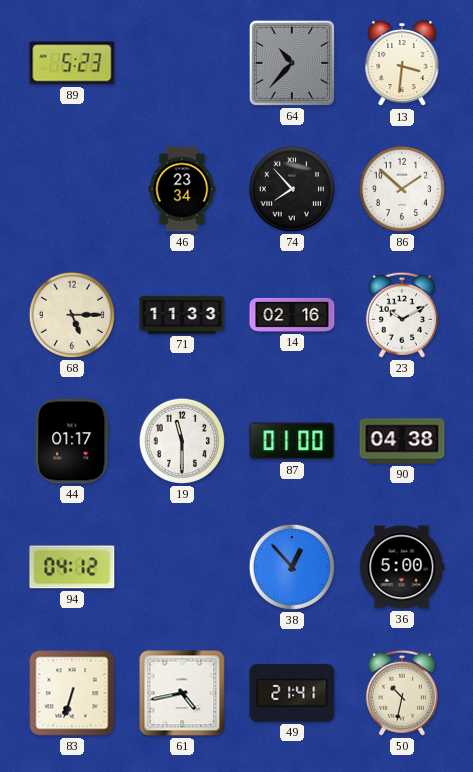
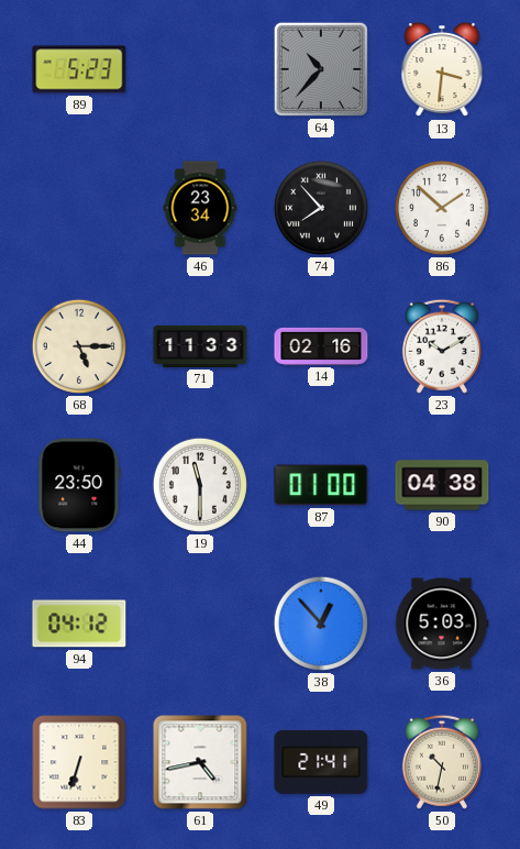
44: 01:17 -> 23:50
36: 5:00 -> 5:03
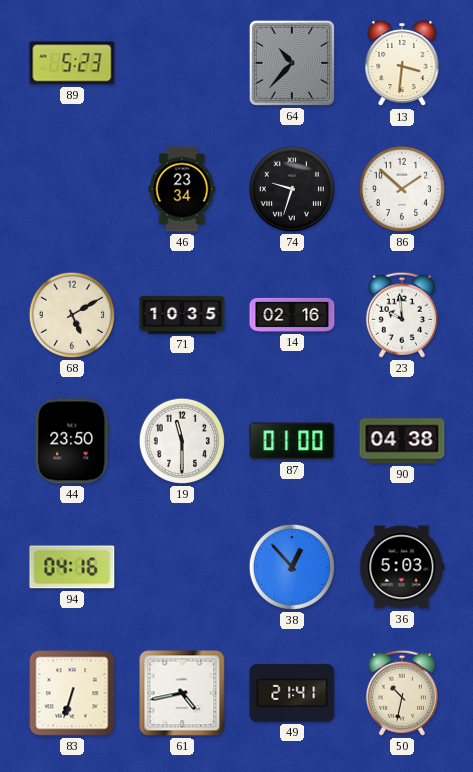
74: 7:53 -> 9:33
68: 5:15 -> 5:10
71: 11:33 -> 10:35
23: 10:10 -> 9:59
94: 04:12 -> 04:16
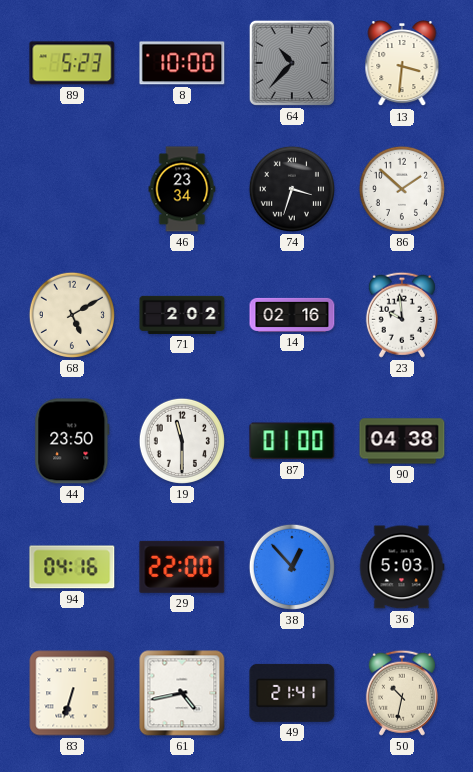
8: none -> 10:00
74: 9:33 -> 3:33
71: 10:35 -> 2:02
29: none -> 22:00
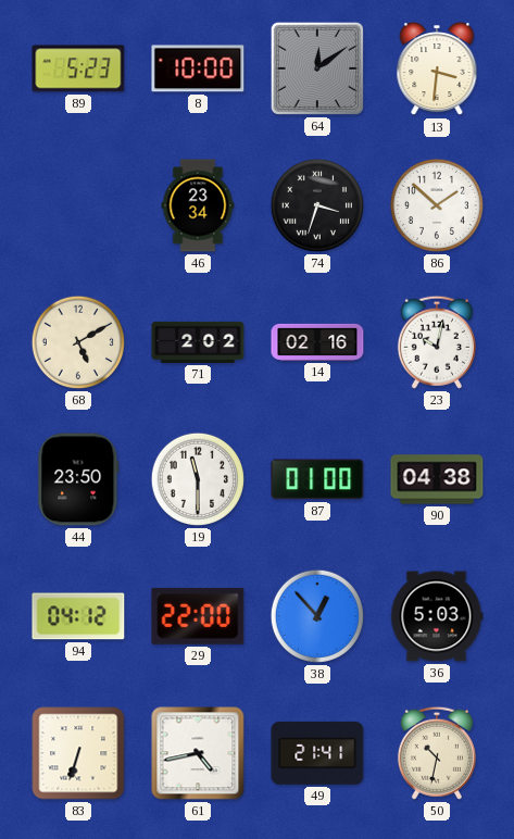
64: 10:37 -> 12:09
23: 9:59 -> 10:02
94: 04:16 -> 04:12
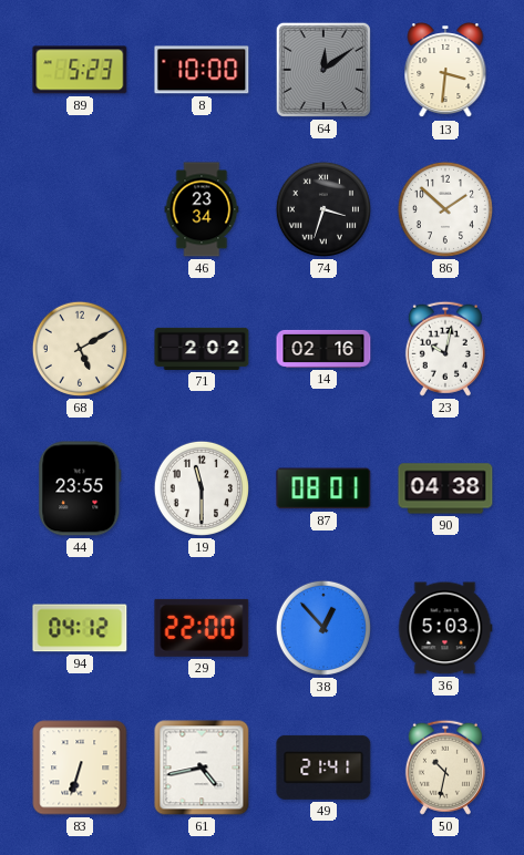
44: 23:50 -> 23:55
87: 01:00 -> 08:01
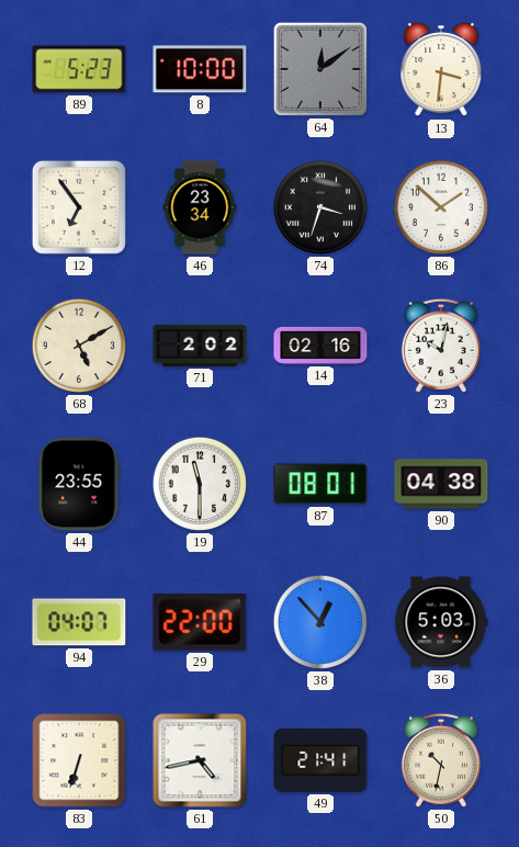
12: none -> 6:54
94: 04:12 -> 04:07
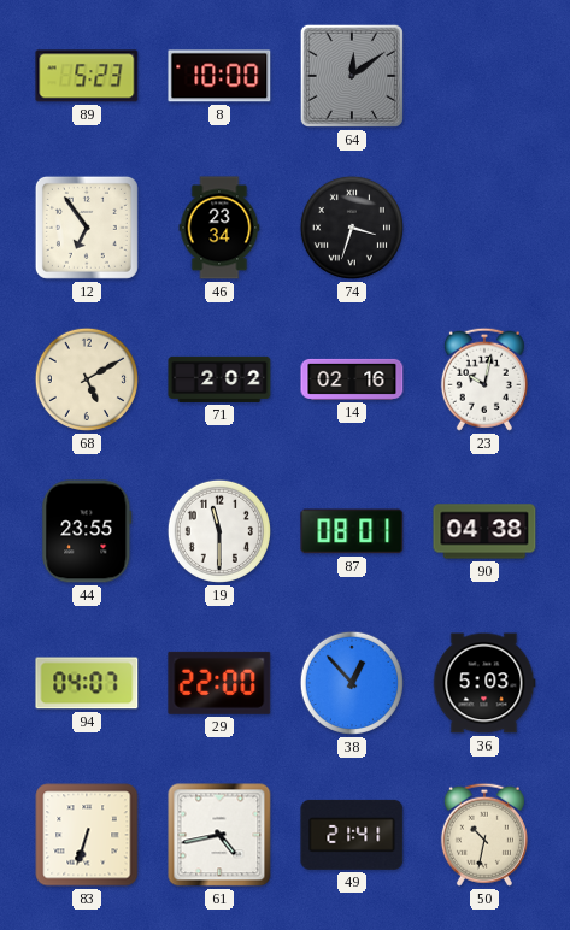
13: 3:31 -> none
86: 1:52 -> none
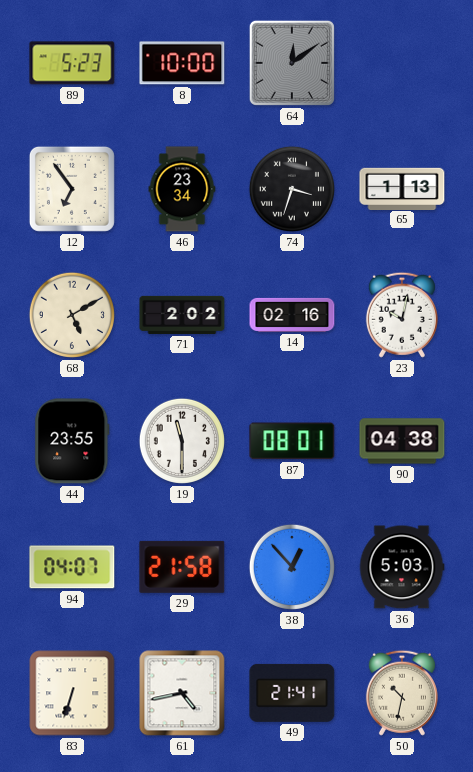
65: none -> 1:13
29: 22:00 -> 21:58
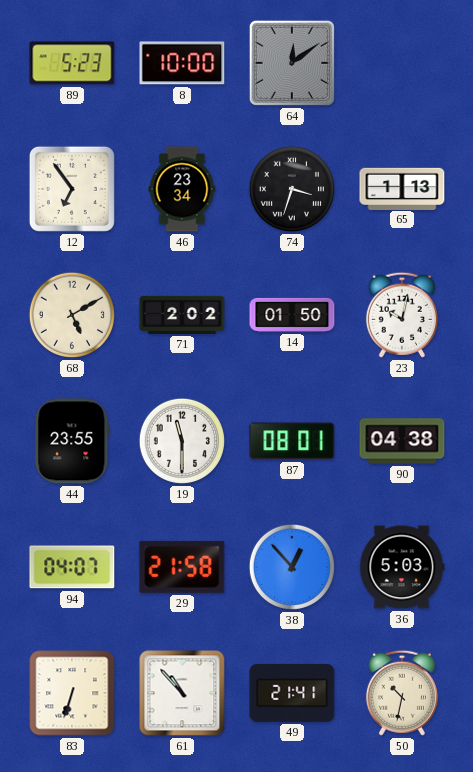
14: 02:16 -> 01:50
61: 4:43 -> 10:53
